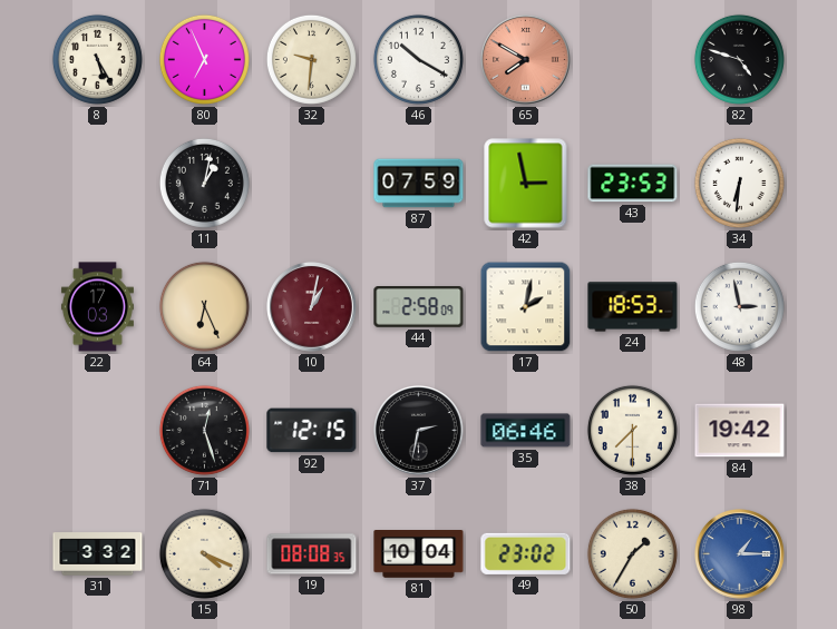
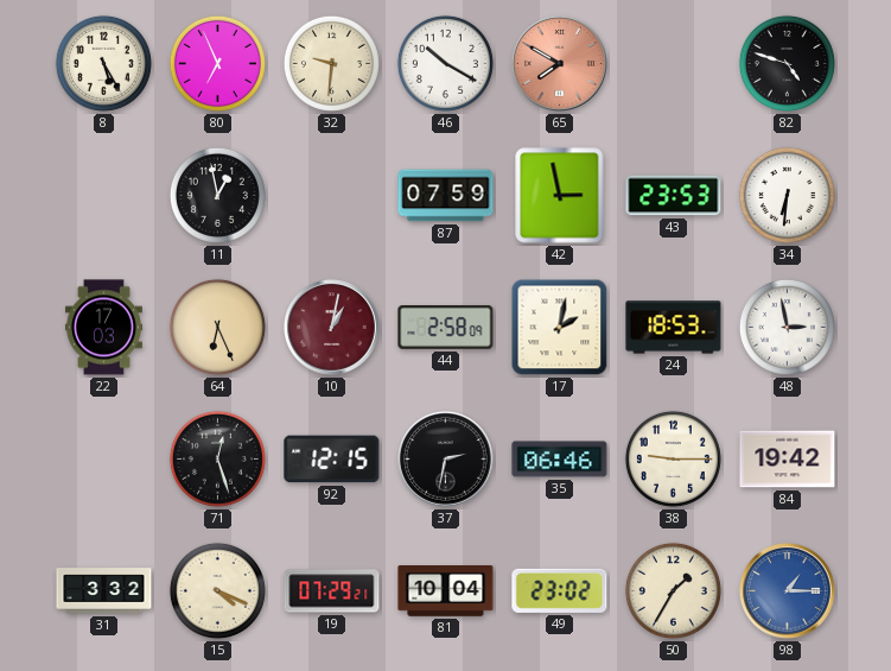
11: 1:02 -> 12:58
38: 7:30 -> 9:15
19: 08:08 -> 07:29
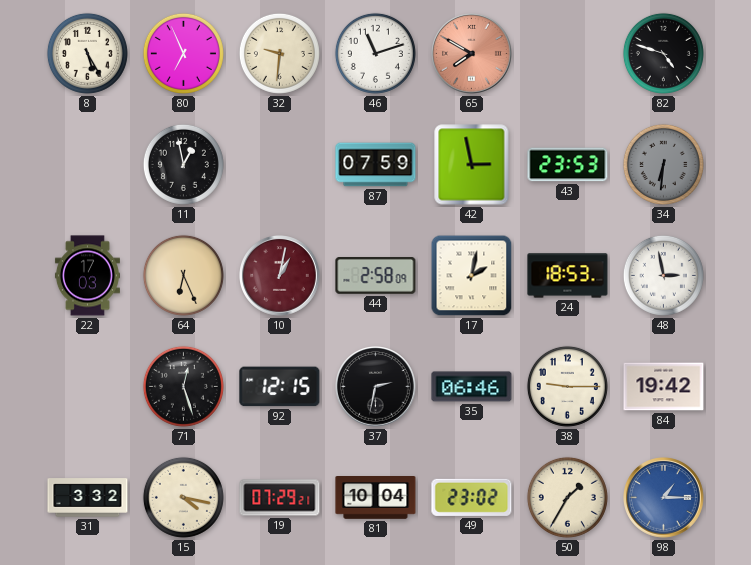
46: 10:20 -> 11:12
34 dial: white -> grey
15: 4:19 -> 4:17
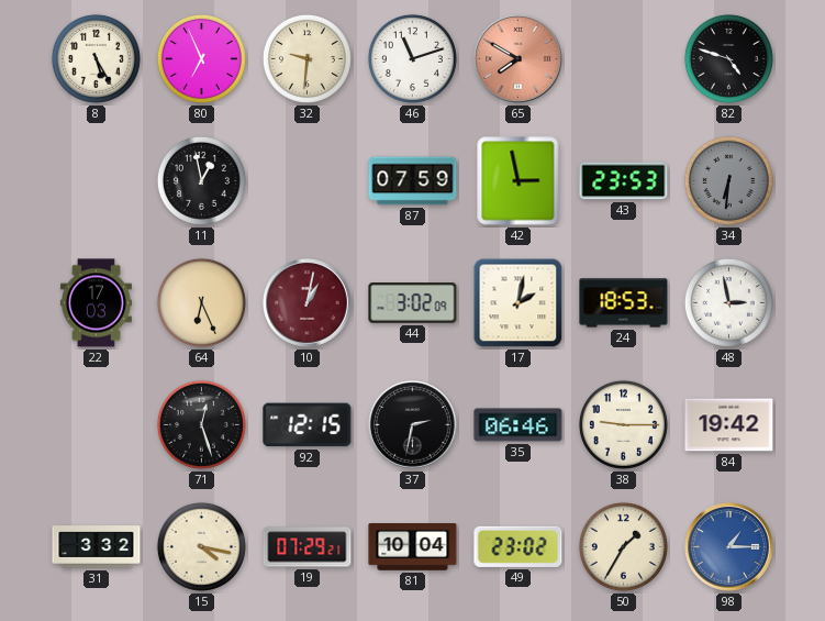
44: 2:58 -> 3:02
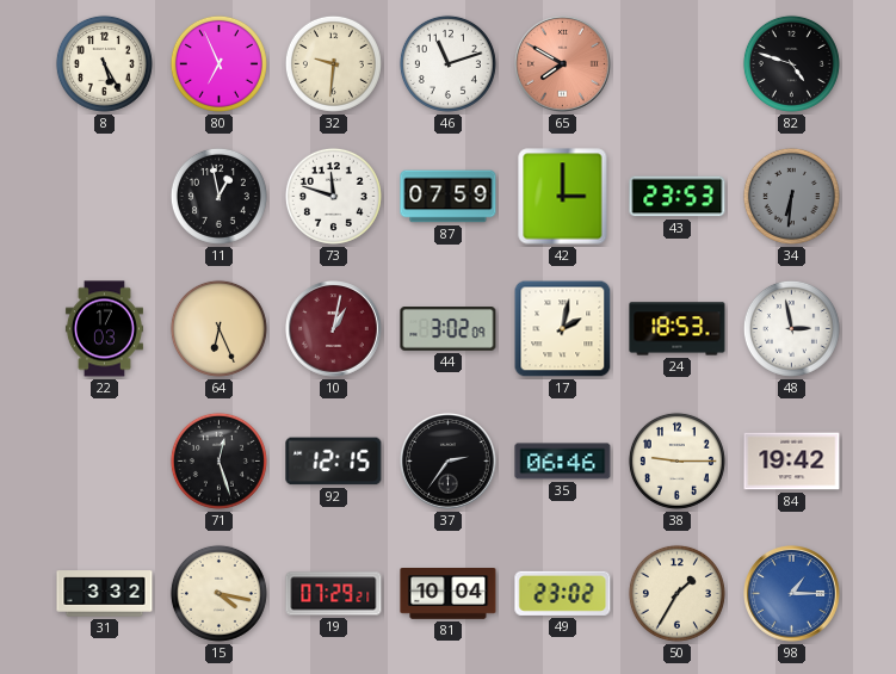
73: none -> 11:48
42: 2:58 -> 3:00
37: 2:32 -> 2:36
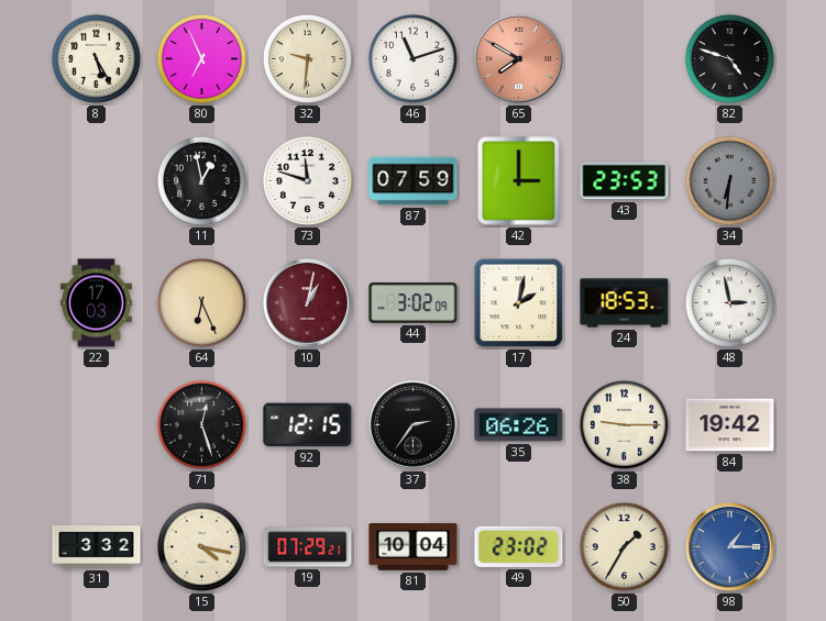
35: 06:46 -> 06:26
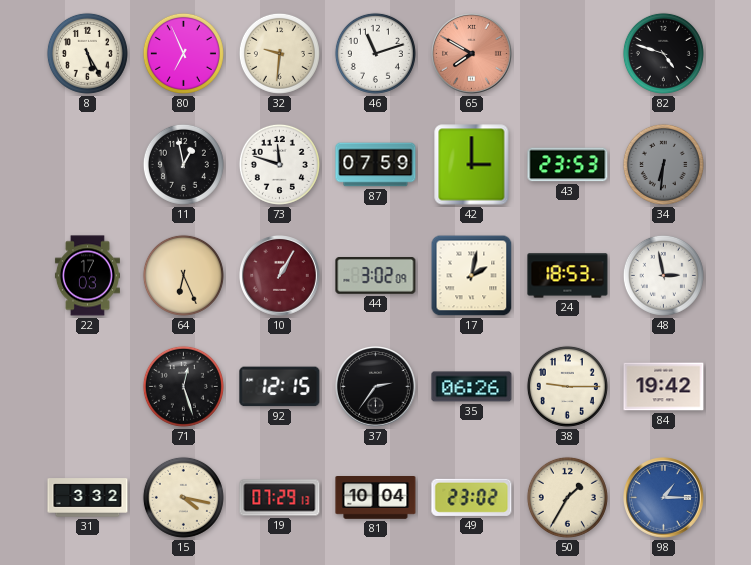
10: 1:02 -> 1:05
19: 07:29:21 -> 07:29:13
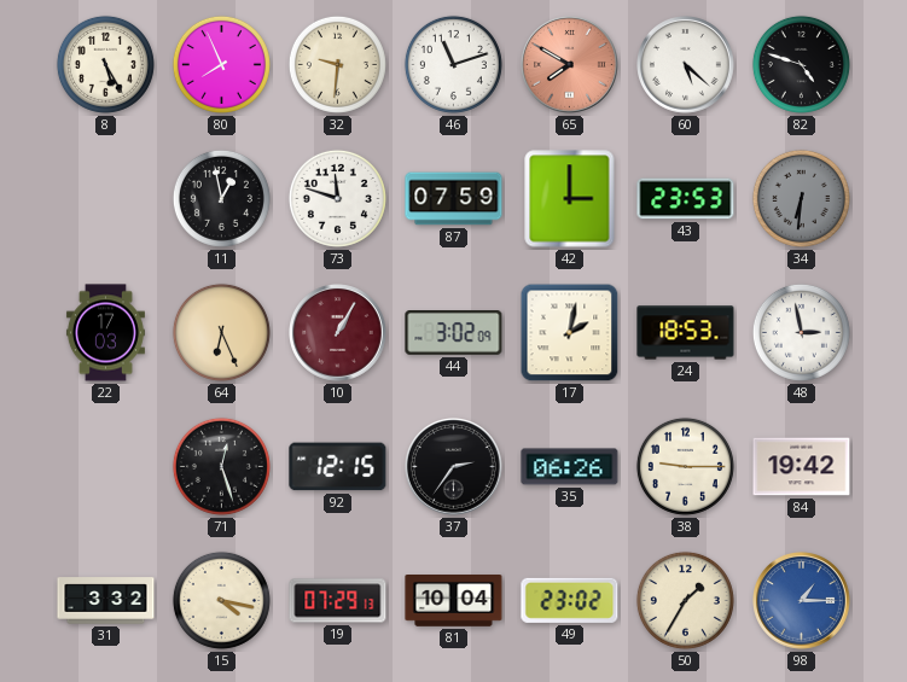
80: 6:56 -> 7:56
60: none -> 5:22
